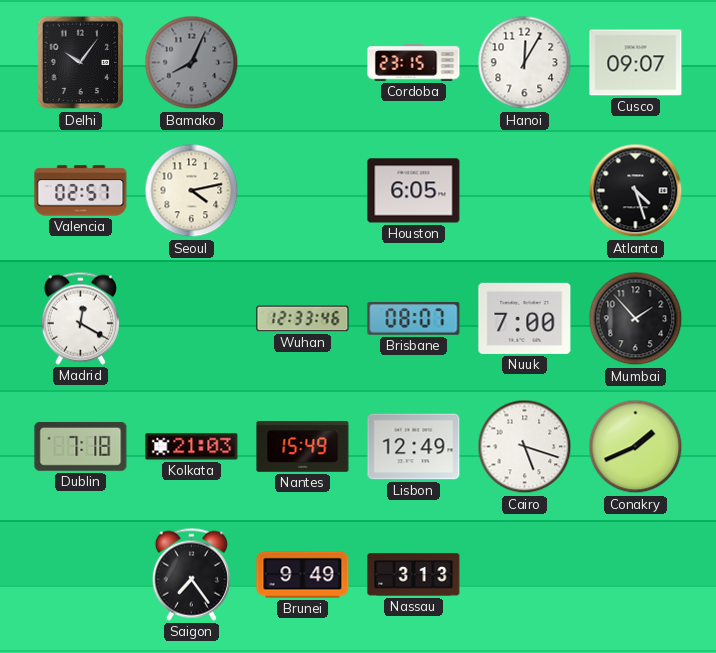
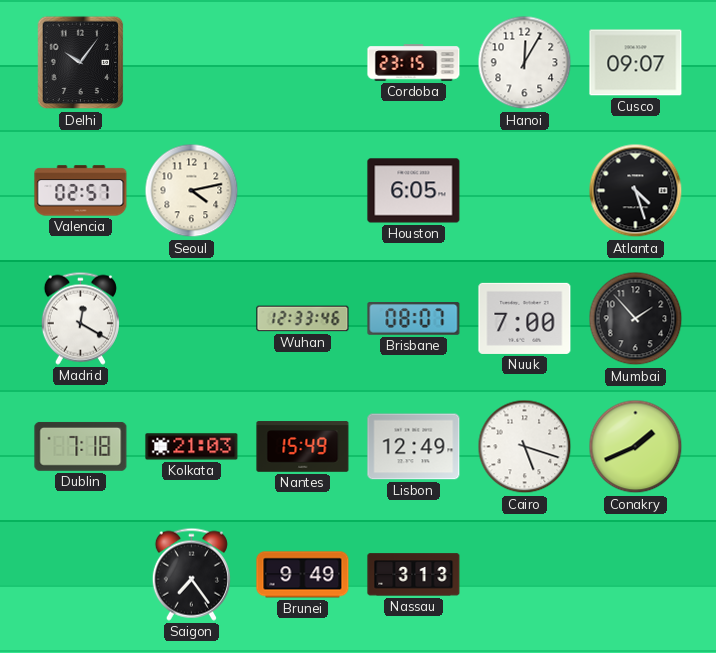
Bamako: 8:04 -> none
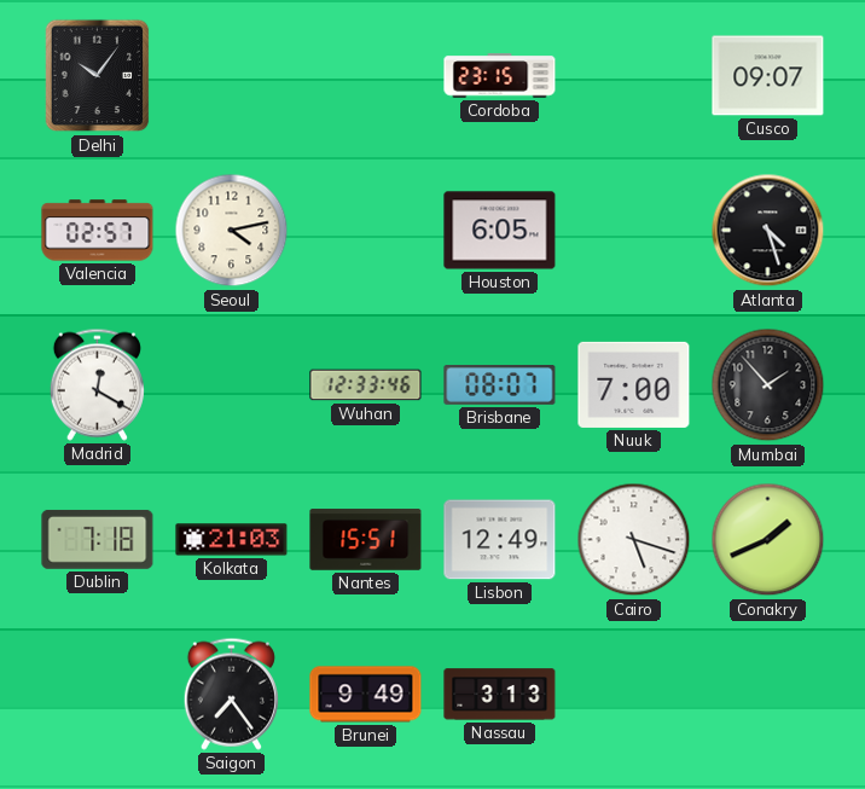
Hanoi: 12:05 -> none
Nantes: 15:49 -> 15:51
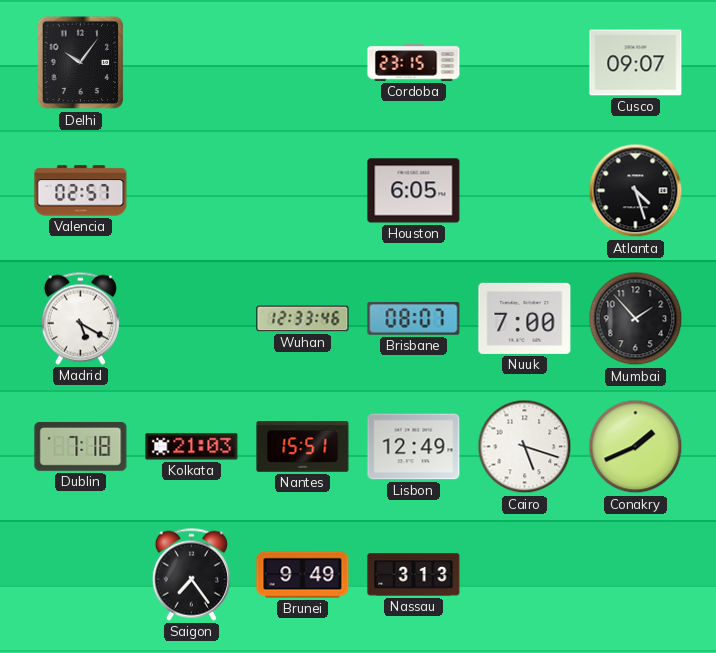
Seoul: 4:13 -> none
Madrid: 12:20 -> 5:20
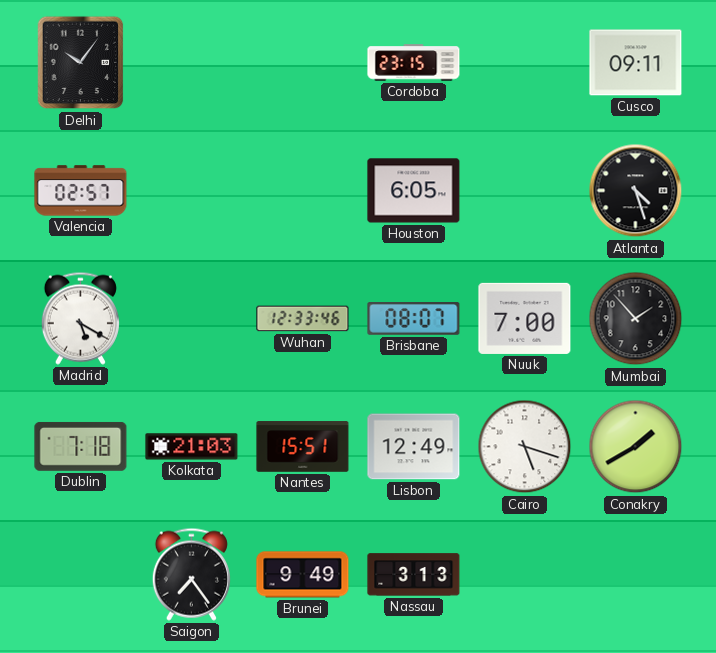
Cusco: 09:07 -> 09:11
Conakry: 1:41 -> 1:40
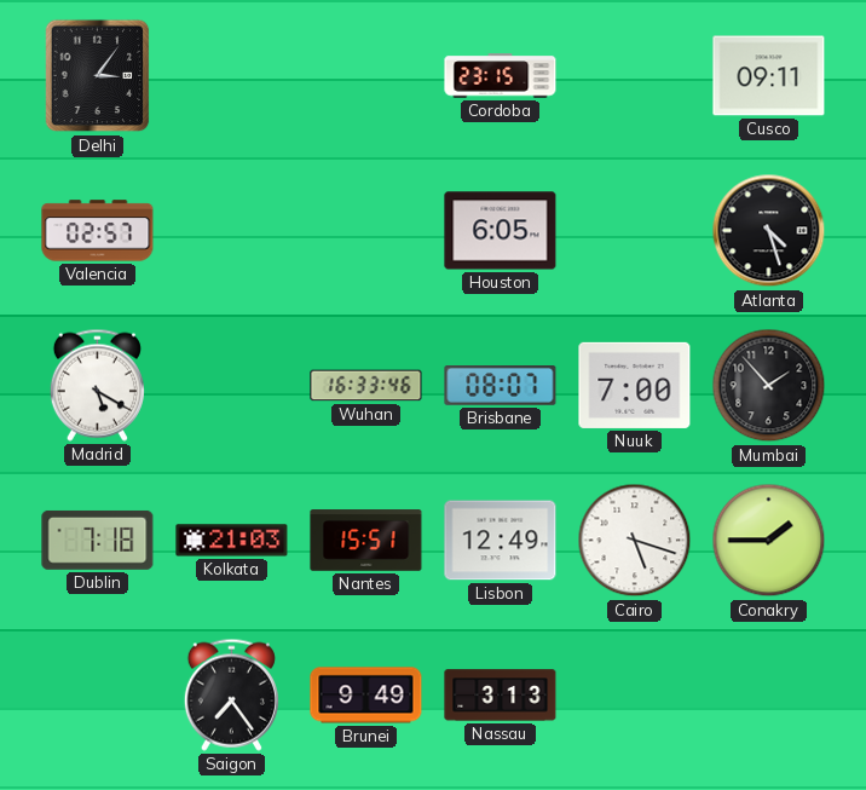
Delhi: 10:06 -> 3:06
Wuhan: 12:33 -> 16:33
Conakry: 1:40 -> 1:45
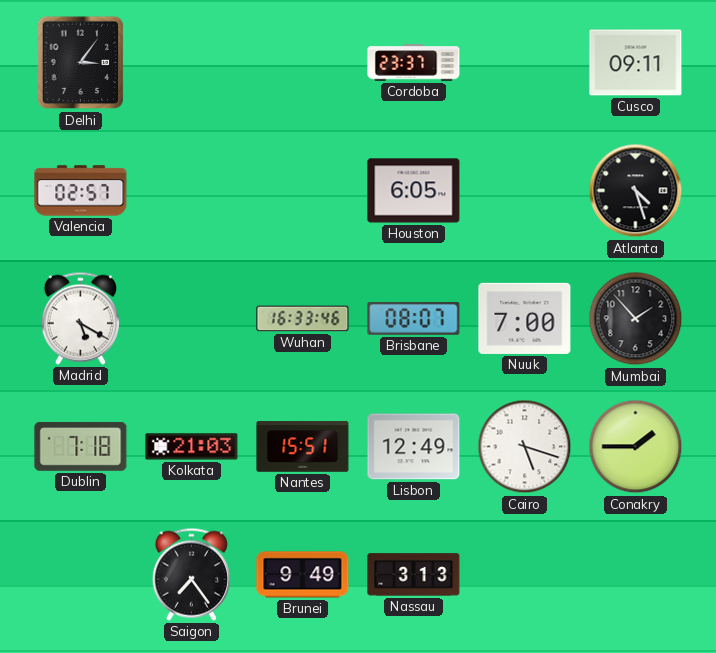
Cordoba: 23:15 -> 23:37
